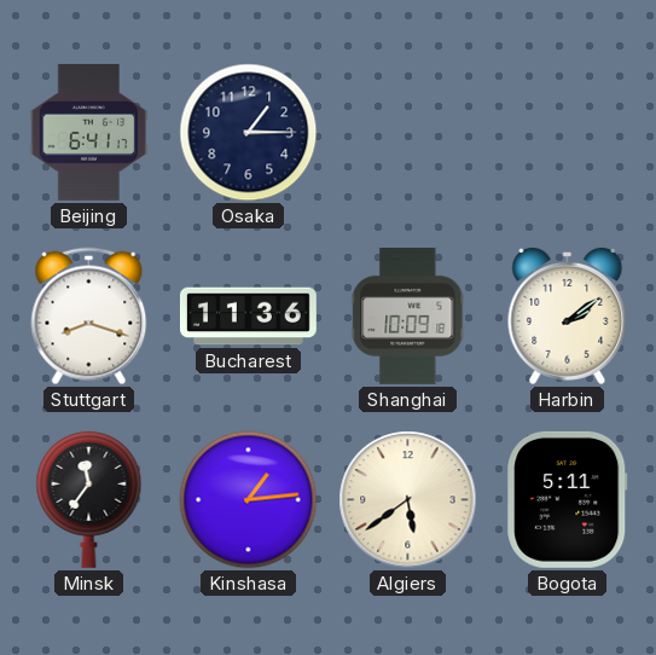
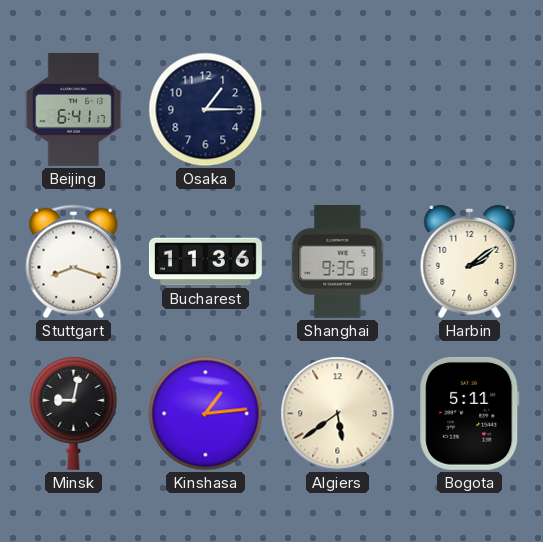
Shanghai: 10:09 -> 9:35
Minsk: 11:36 -> 9:02
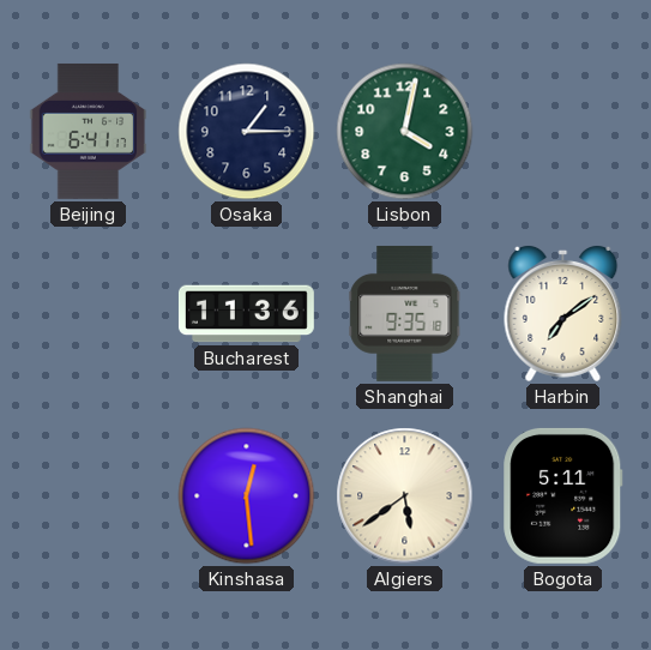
Lisbon: none -> 4:02
Stuttgart: 8:18 -> none
Harbin: 2:09 -> 7:09
Minsk: 9:02 -> none
Kinshasa: 1:14 -> 12:29
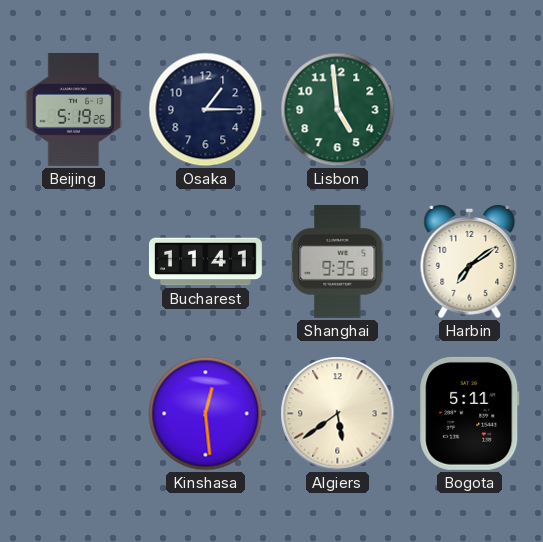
Beijing: 6:41 -> 5:19
Lisbon: 4:02 -> 4:59
Bucharest: 11:36 -> 11:41
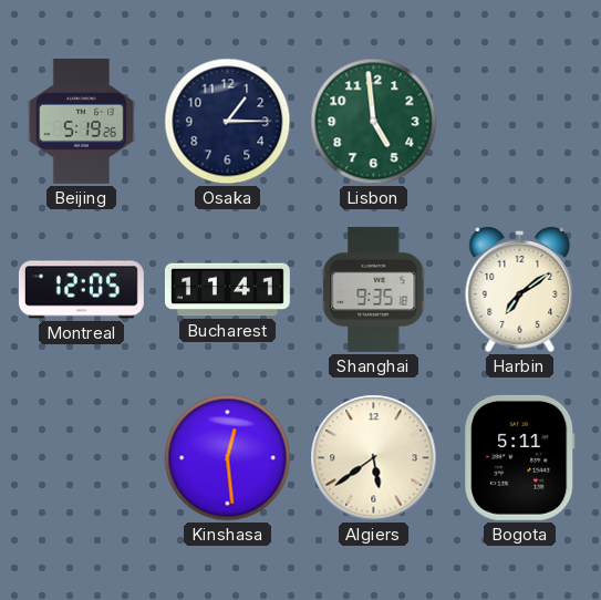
Montreal: none -> 12:05
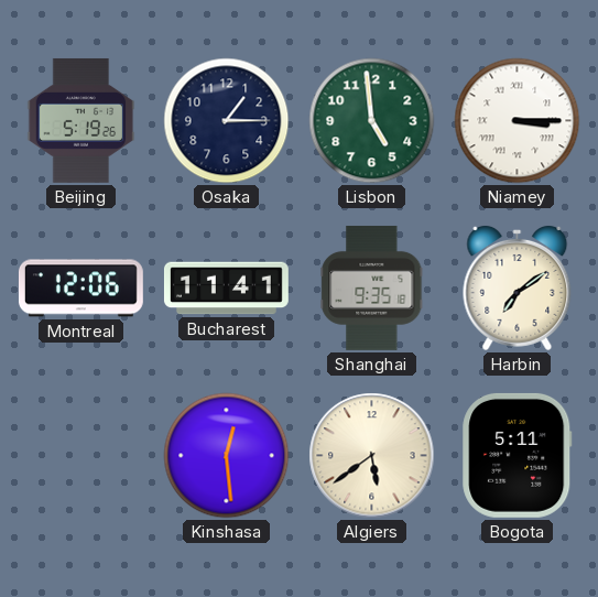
Niamey: none -> 3:15
Montreal: 12:05 -> 12:06
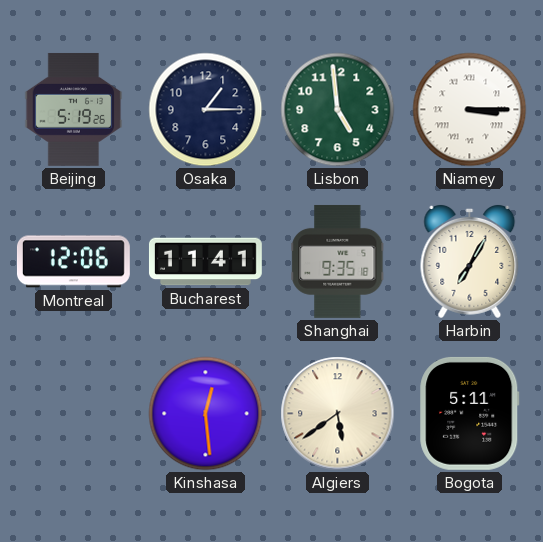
Harbin: 7:09 -> 7:05
